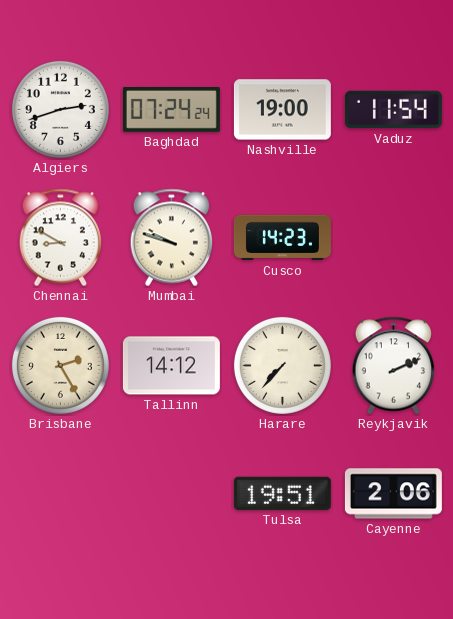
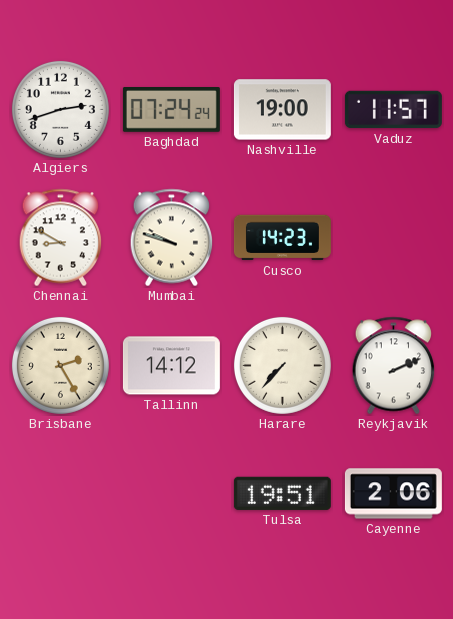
Vaduz: 11:54 -> 11:57
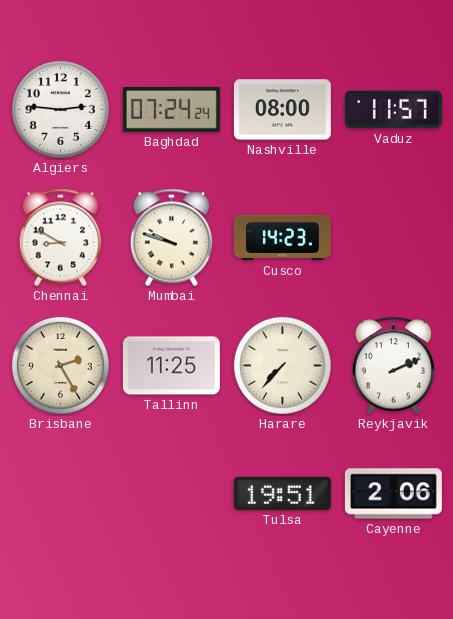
Algiers: 2:42 -> 2:46
Nashville: 19:00 -> 08:00
Tallinn: 14:12 -> 11:25
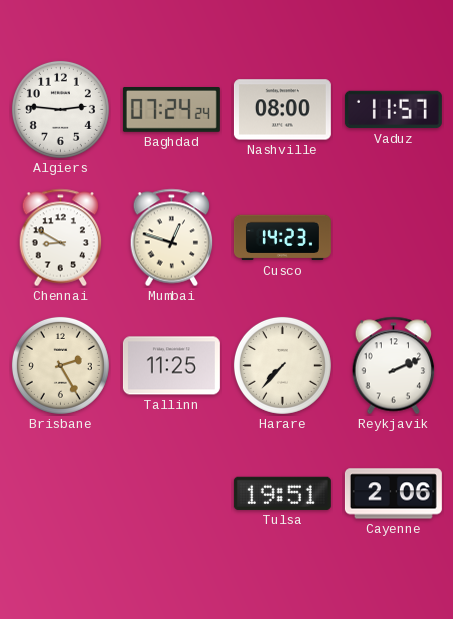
Mumbai: 9:48 -> 12:48
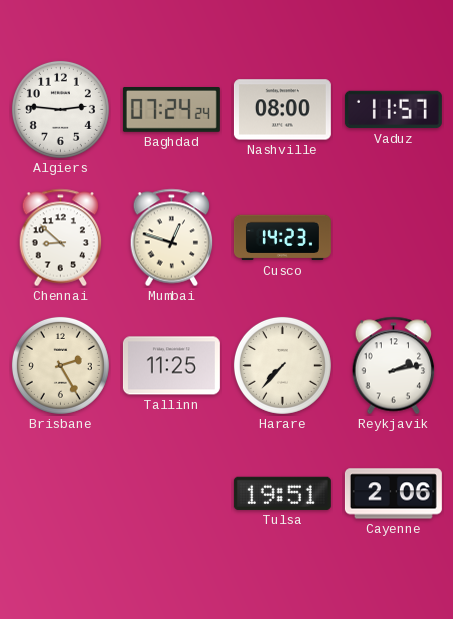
Chennai: 8:50 -> 8:52
Reykjavik: 2:11 -> 2:13
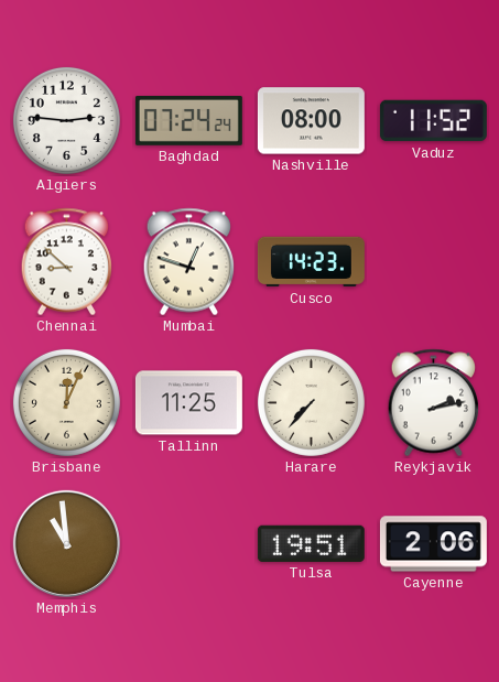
Vaduz: 11:57 -> 11:52
Brisbane: 2:25 -> 12:04
Memphis: none -> 10:59
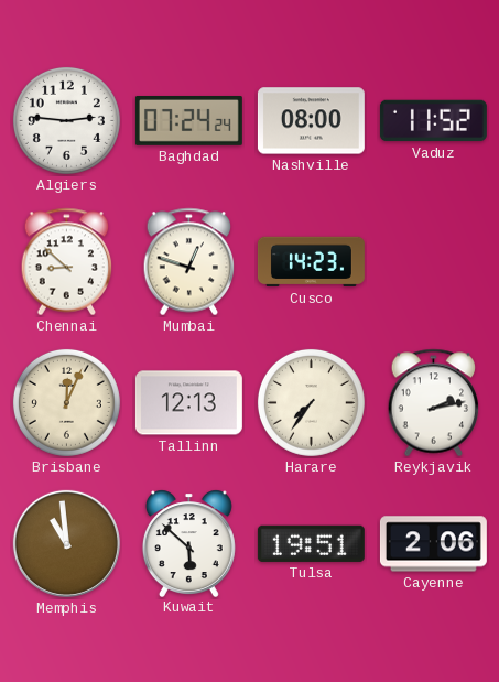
Tallinn: 11:25 -> 12:13
Harare: 7:37 -> 7:36
Kuwait: none -> 5:52
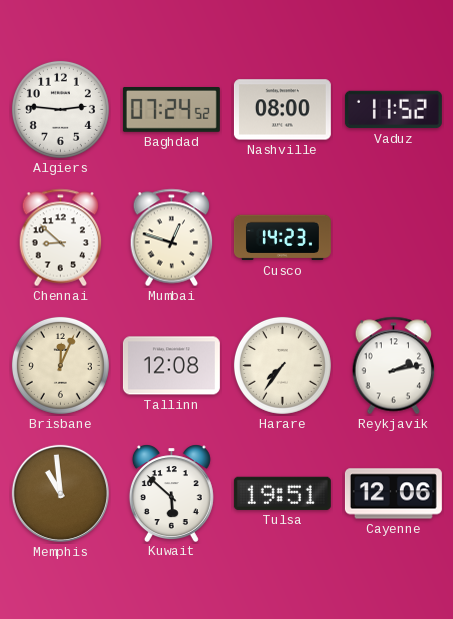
Baghdad: 07:24:24 -> 07:24:52
Tallinn: 12:13 -> 12:08
Cayenne: 2:06 -> 12:06
